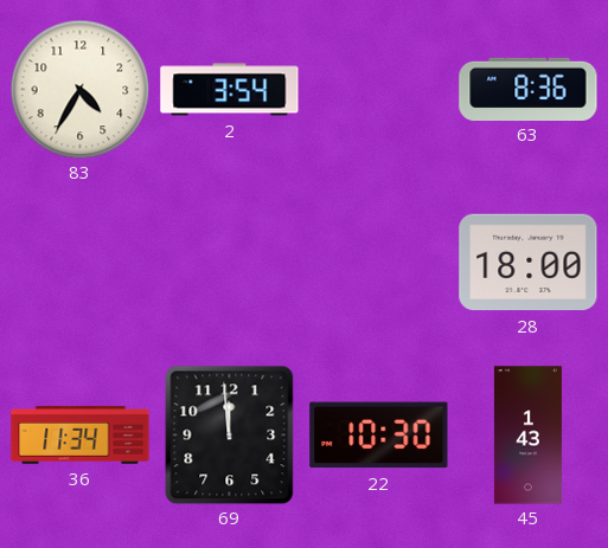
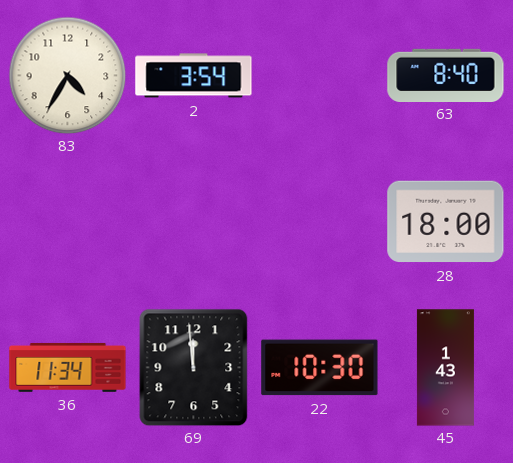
63: 8:36 -> 8:40
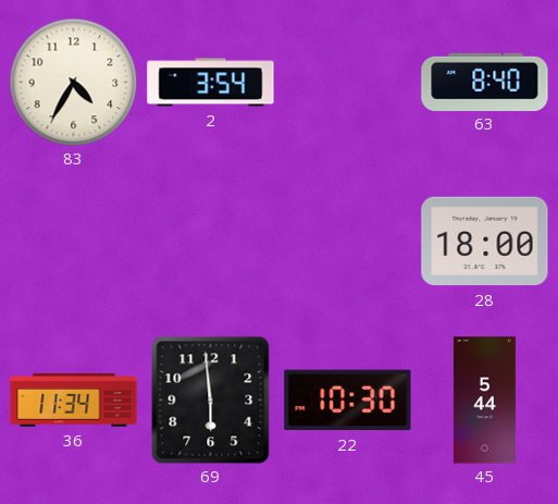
69: 11:59 -> 5:59
45: 1:43 -> 5:44
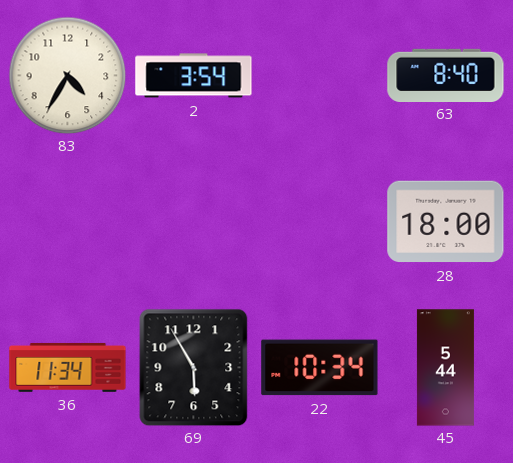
69: 5:59 -> 5:55
22: 10:30 -> 10:34
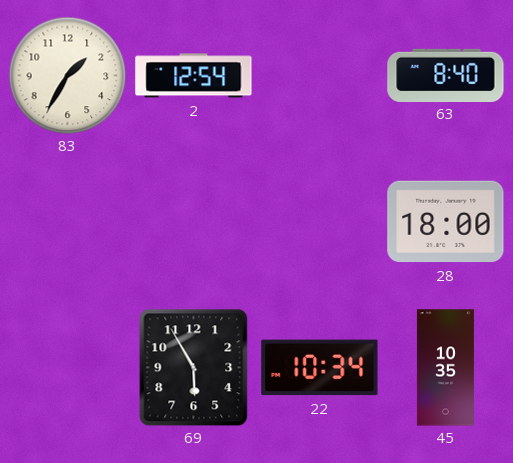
83: 4:35 -> 1:35
2: 3:54 -> 12:54
36: 11:34 -> none
45: 5:44 -> 10:35
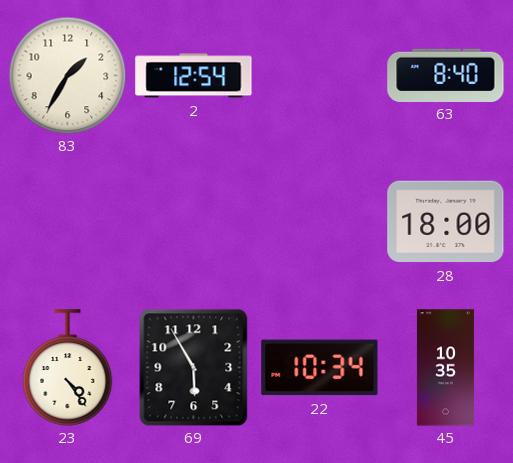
23: none -> 4:24
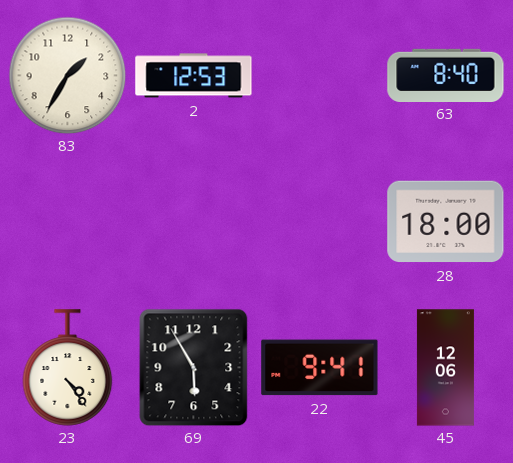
2: 12:54 -> 12:53
22: 10:34 -> 9:41
45: 10:35 -> 12:06
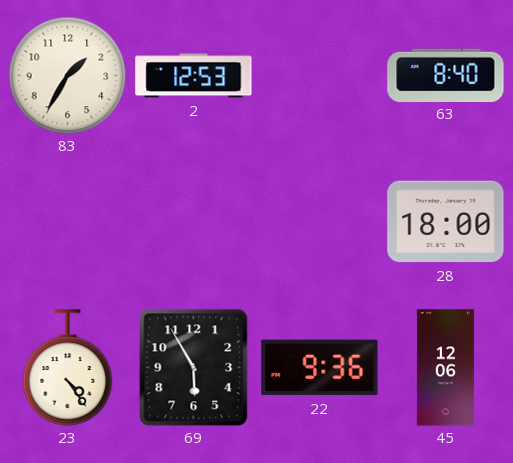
22: 9:41 -> 9:36
